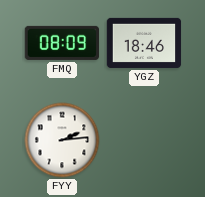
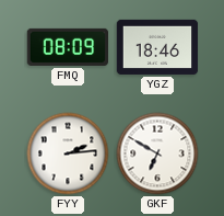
GKF: none -> 6:50
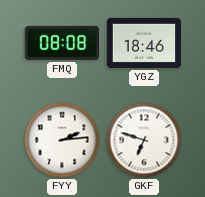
FMQ: 08:09 -> 08:08
GKF: 6:50 -> 6:48
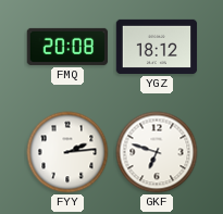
FMQ: 08:08 -> 20:08
YGZ: 18:46 -> 18:12
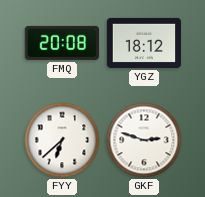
FYY: 2:14 -> 6:38
GKF: 6:48 -> 2:48
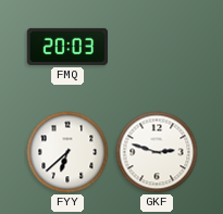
FMQ: 20:08 -> 20:03
YGZ: 18:12 -> none
